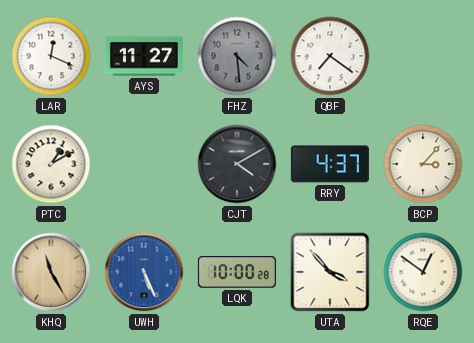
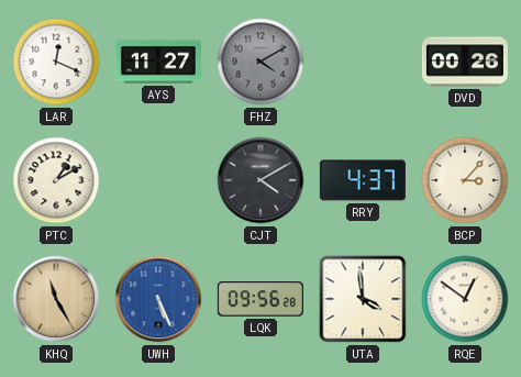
FHZ: 4:29 -> 4:10
QBF: 7:21 -> none
DVD: none -> 00:26
LQK: 10:00 -> 09:56
UTA: 3:53 -> 3:59
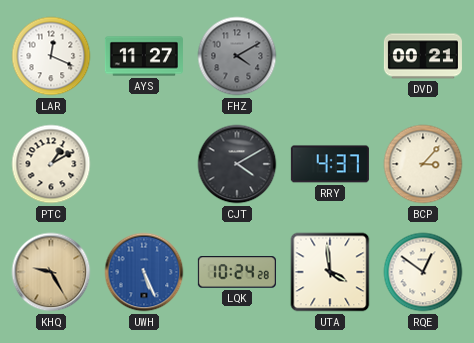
DVD: 00:26 -> 00:21
KHQ: 11:25 -> 9:25
LQK: 09:56 -> 10:24
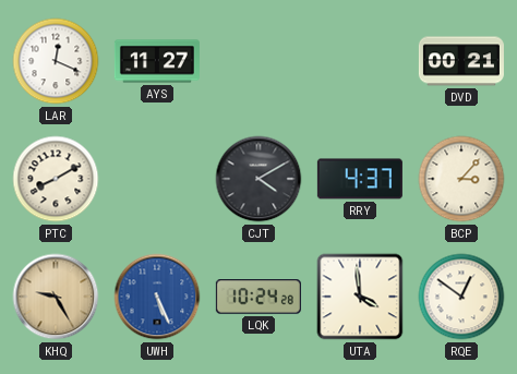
FHZ: 4:10 -> none
PTC: 1:10 -> 8:10
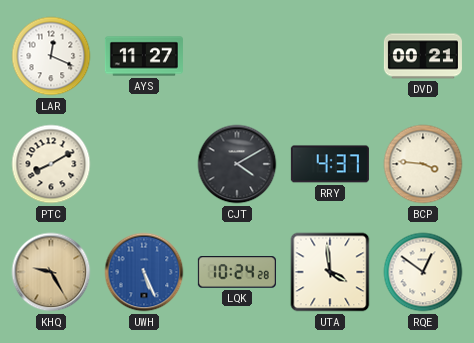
BCP: 3:07 -> 3:46
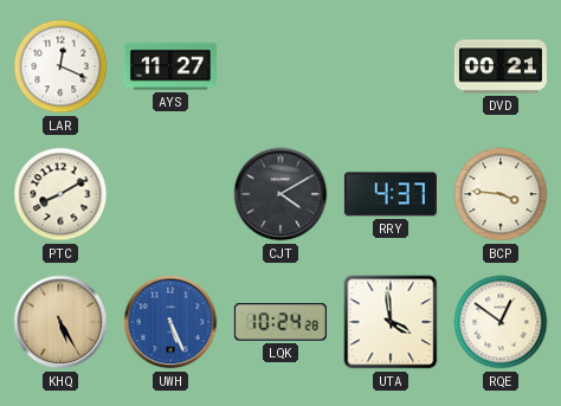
KHQ: 9:25 -> 5:25
